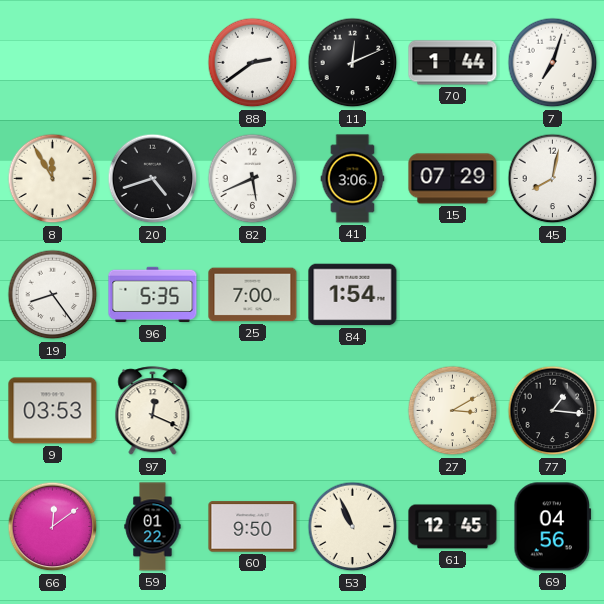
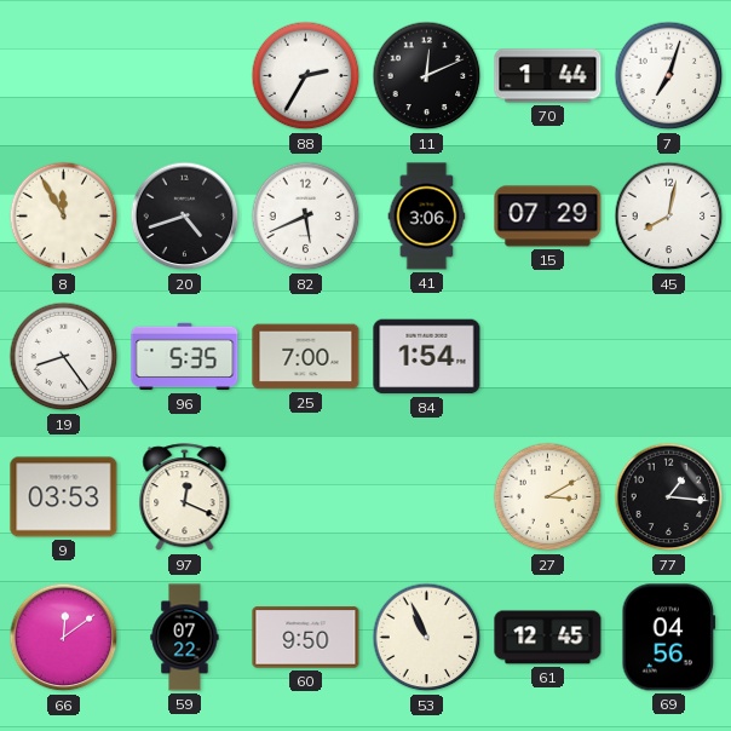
88: 2:39 -> 2:35
59: 01:22 -> 07:22
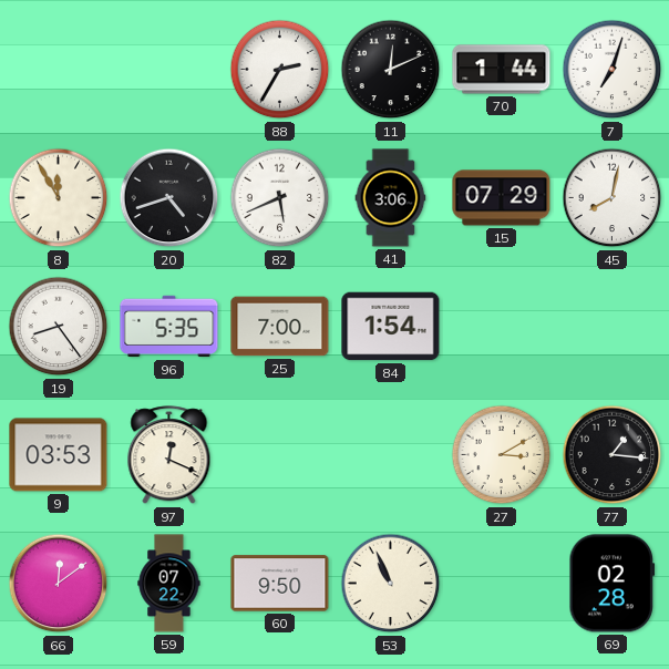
61: 12:45 -> none
69: 04:56 -> 02:28
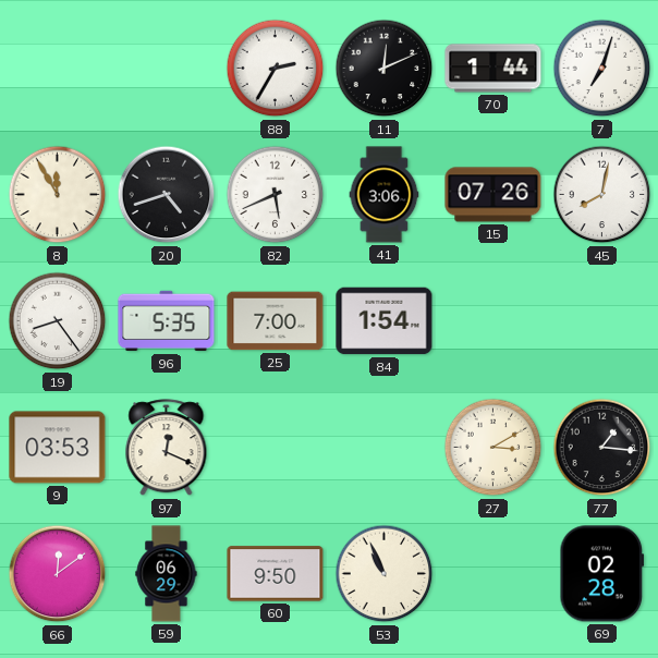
15: 07:29 -> 07:26
59: 07:22 -> 06:29
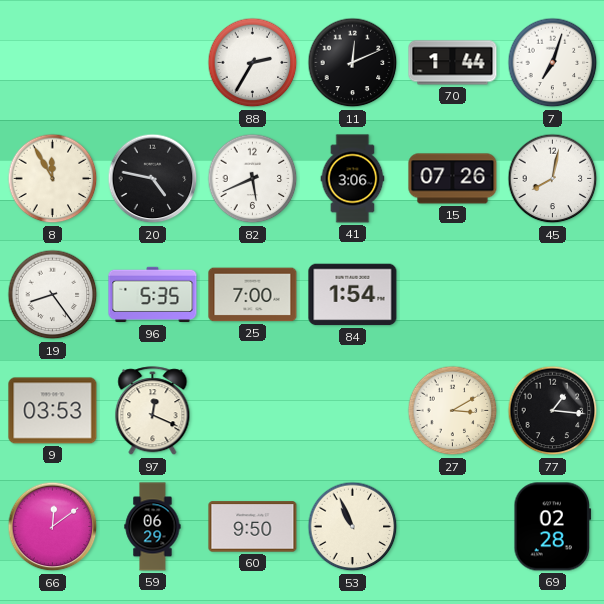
20: 4:42 -> 4:47
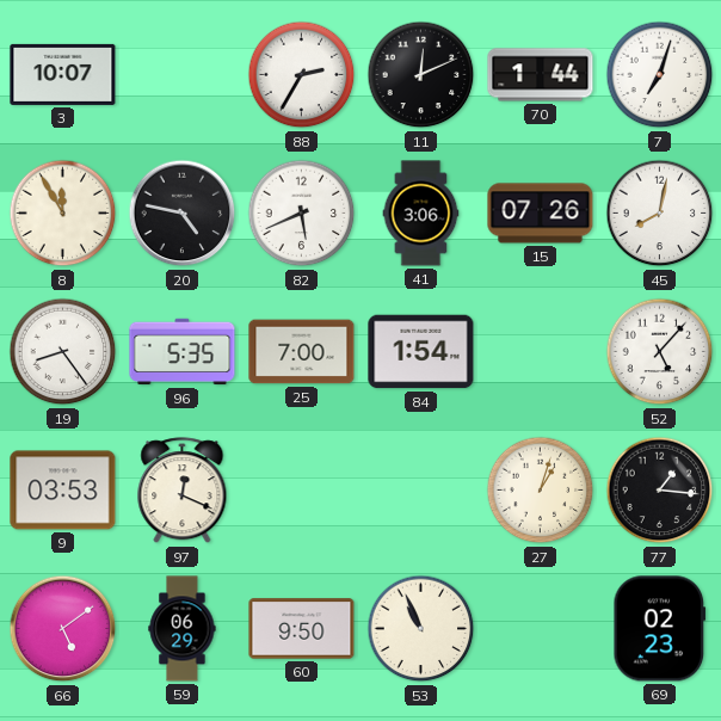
3: none -> 10:07
52: none -> 5:07
27: 3:10 -> 1:03
66: 12:09 -> 5:09
69: 02:28 -> 02:23
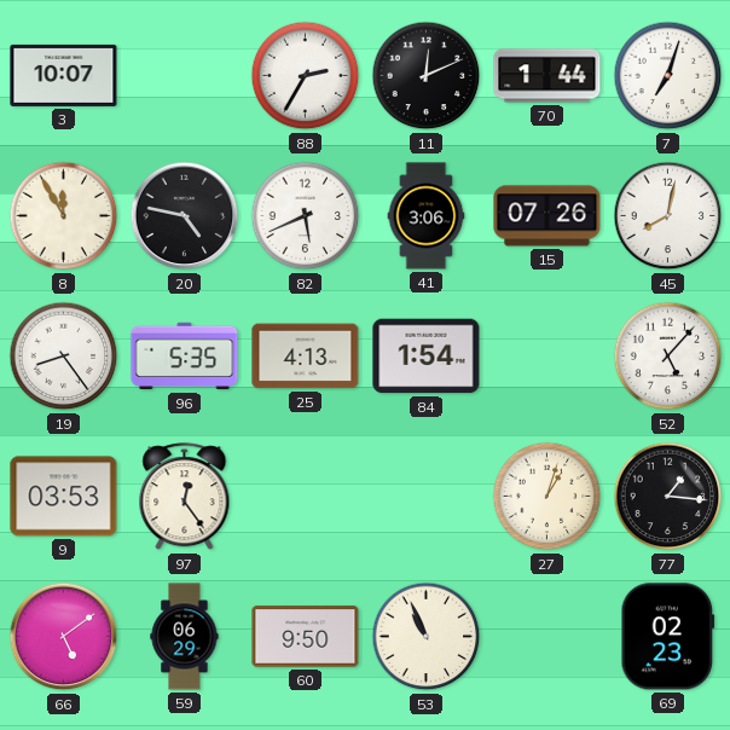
25: 7:00 -> 4:13
97: 12:19 -> 12:24
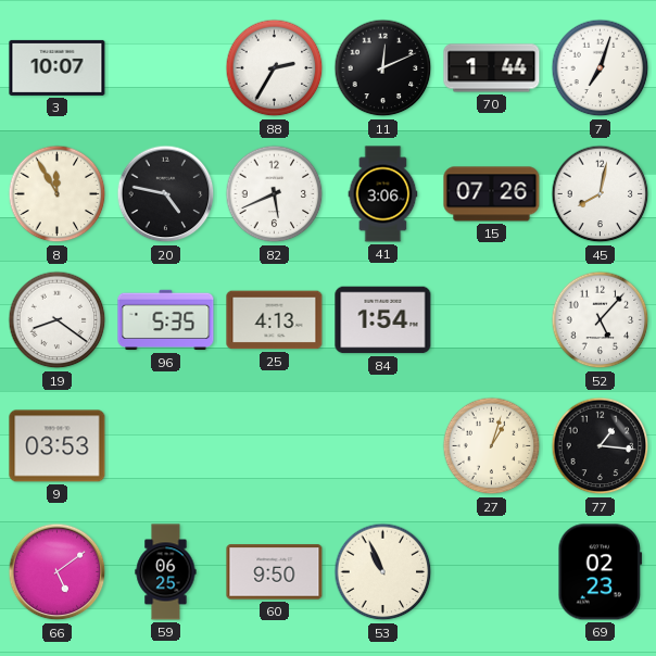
19: 8:24 -> 8:21
97: 12:24 -> none
59: 06:29 -> 06:25
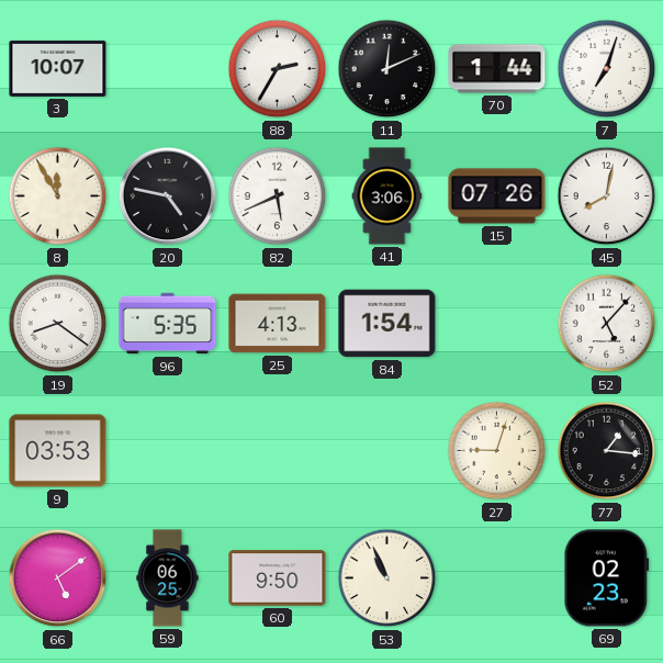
27: 1:03 -> 9:03
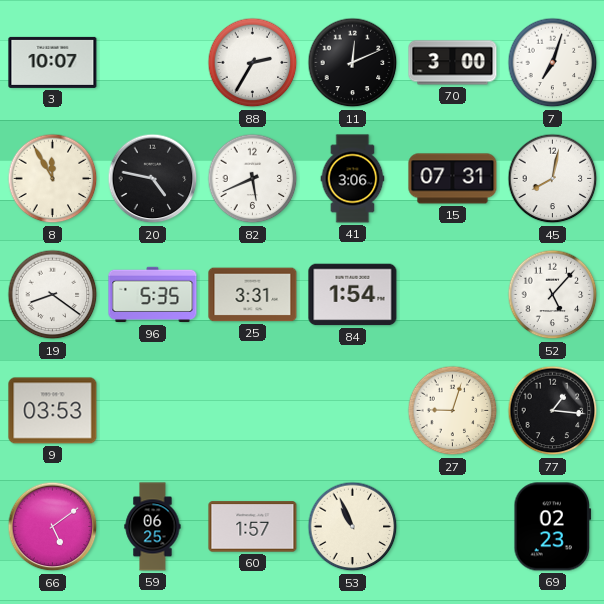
70: 1:44 -> 3:00
15: 07:26 -> 07:31
25: 4:13 -> 3:31
60: 9:50 -> 1:57
